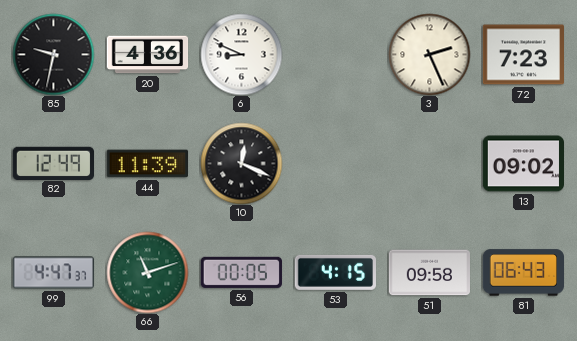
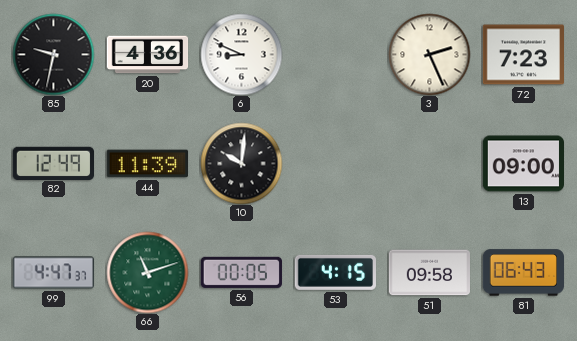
10: 12:19 -> 10:01
13: 09:02 -> 09:00
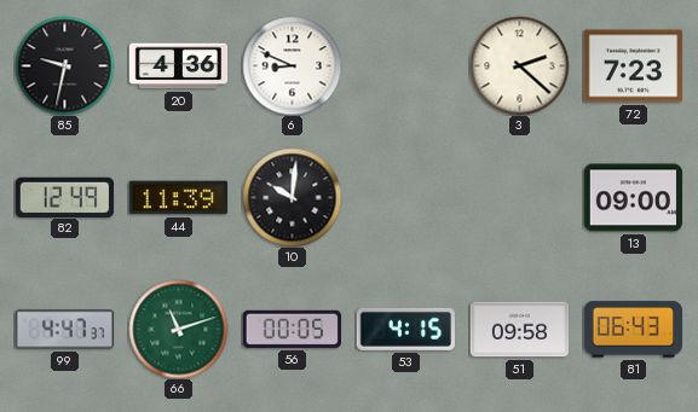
3: 2:26 -> 2:22
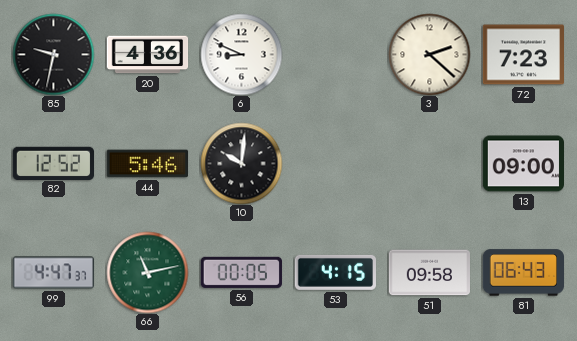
82: 12:49 -> 12:52
44: 11:39 -> 5:46
66: 11:12 -> 11:13
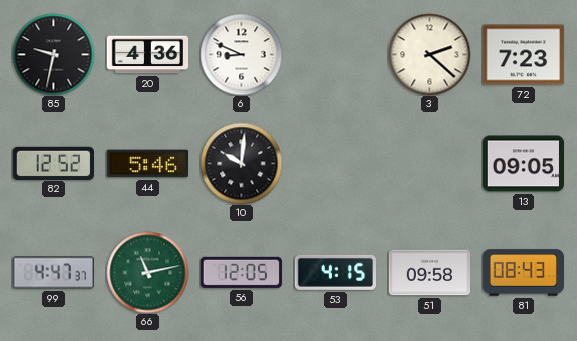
13: 09:00 -> 09:05
56: 00:05 -> 12:05
81: 06:43 -> 08:43
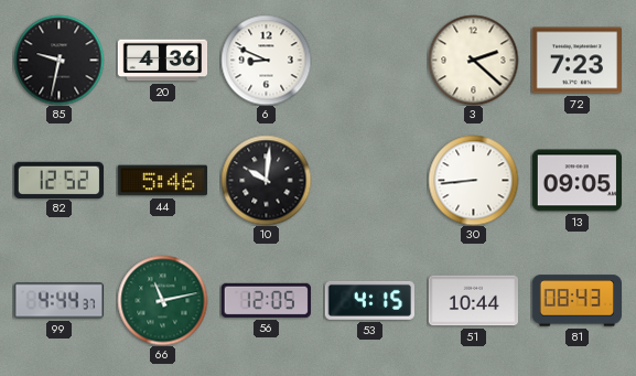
30: none -> 8:44
99: 4:47 -> 4:44
51: 09:58 -> 10:44
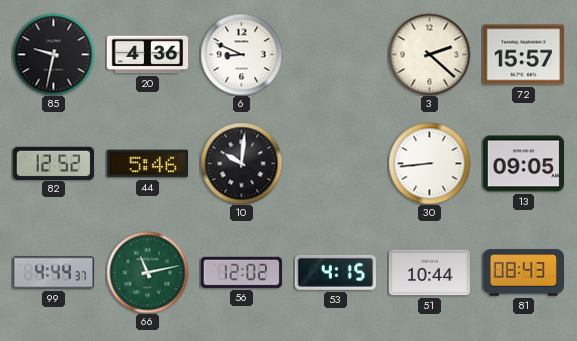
72: 7:23 -> 15:57
56: 12:05 -> 12:02
